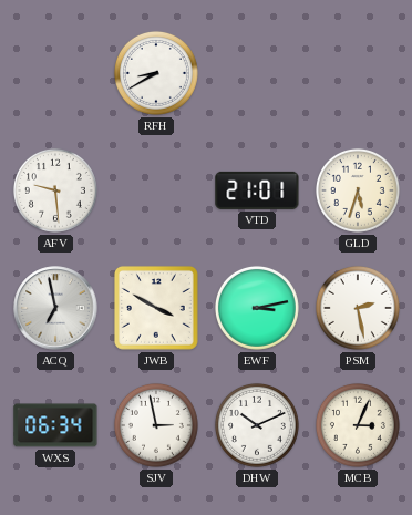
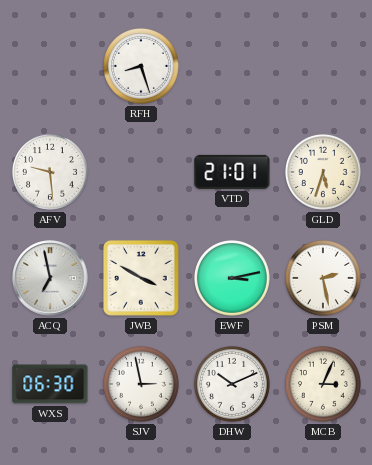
RFH: 8:40 -> 8:27
WXS: 06:34 -> 06:30
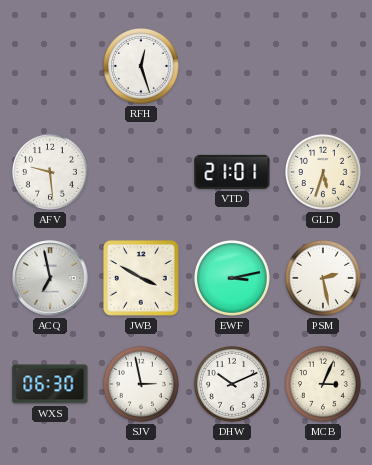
RFH: 8:27 -> 12:27
